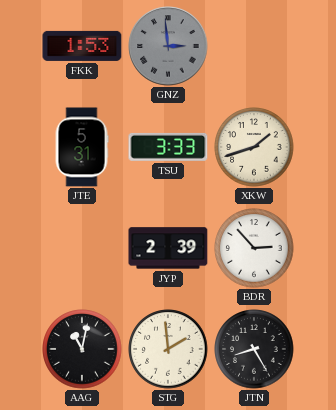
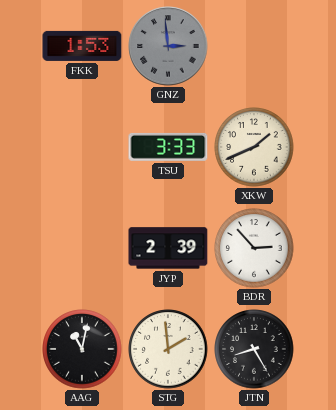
JTE: 5:31 -> none
XKW: 1:42 -> 1:41
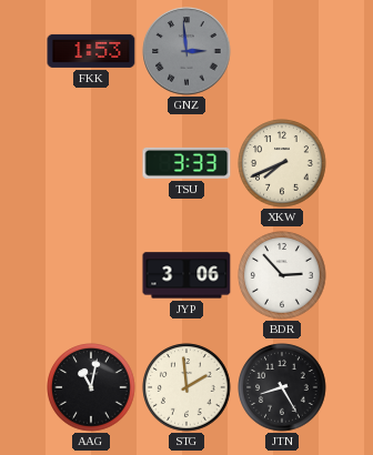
XKW: 1:41 -> 7:41
JYP: 2:39 -> 3:06
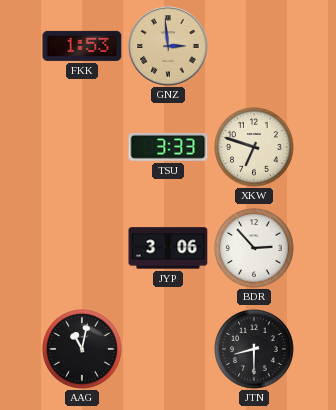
GNZ dial: grey -> champagne
XKW: 7:41 -> 6:48
STG: 1:59 -> none
JTN: 8:25 -> 8:30
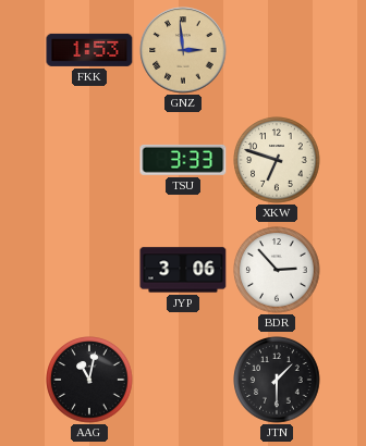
JTN: 8:30 -> 1:30
